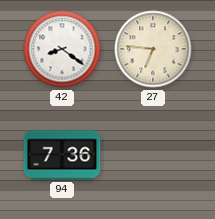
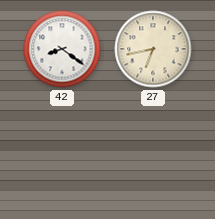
27: 6:46 -> 6:43
94: 7:36 -> none
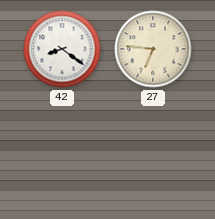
27: 6:43 -> 6:46
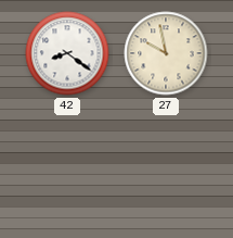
27: 6:46 -> 9:58
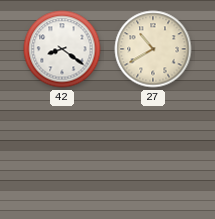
27: 9:58 -> 10:40
